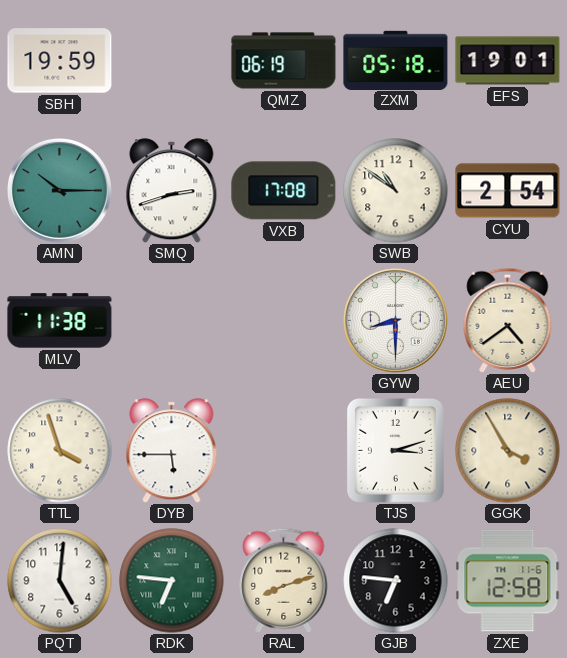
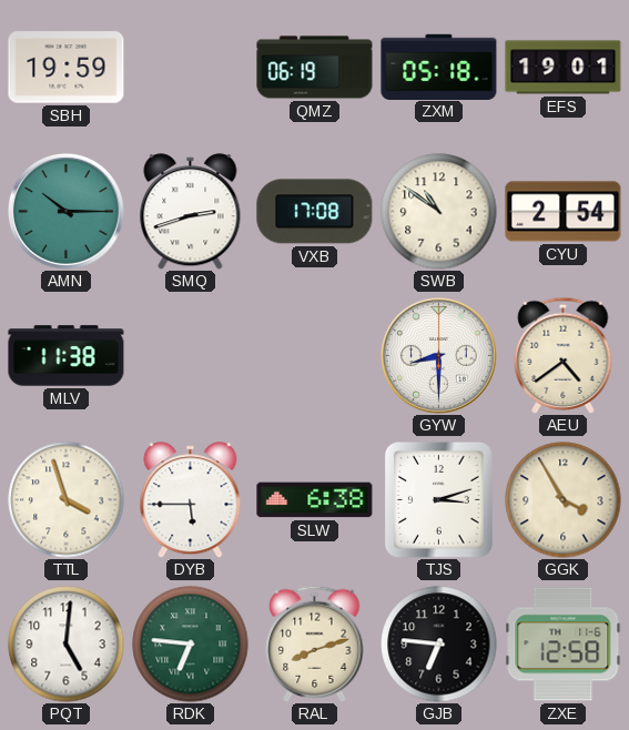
SLW: none -> 6:38
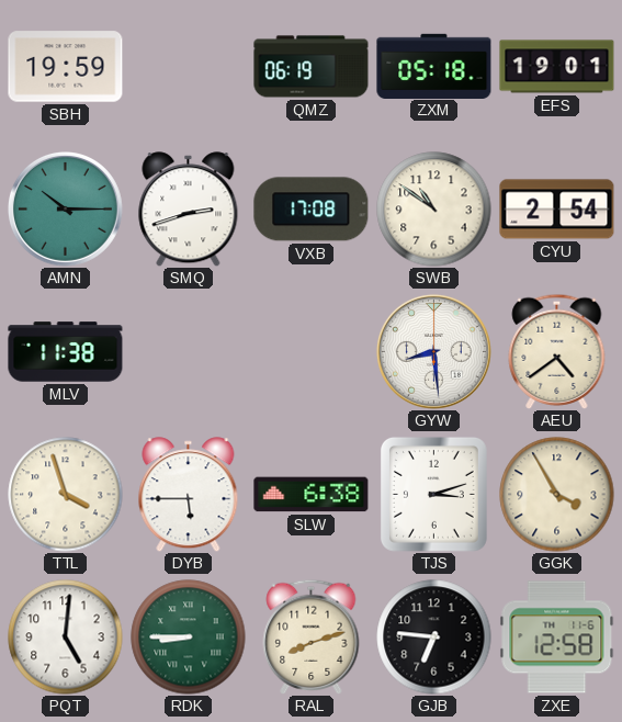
GYW: 8:30 -> 8:29
RDK: 6:46 -> 8:45
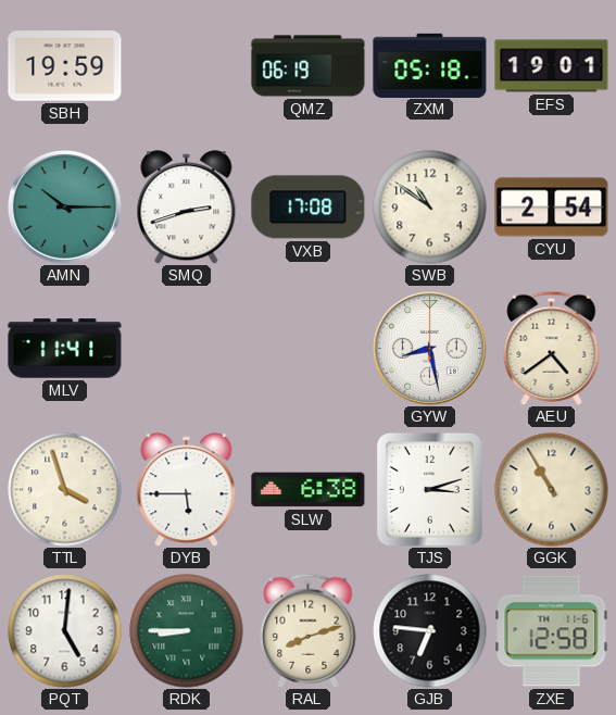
MLV: 11:38 -> 11:41
GYW: 8:29 -> 8:28
GGK: 3:55 -> 10:55
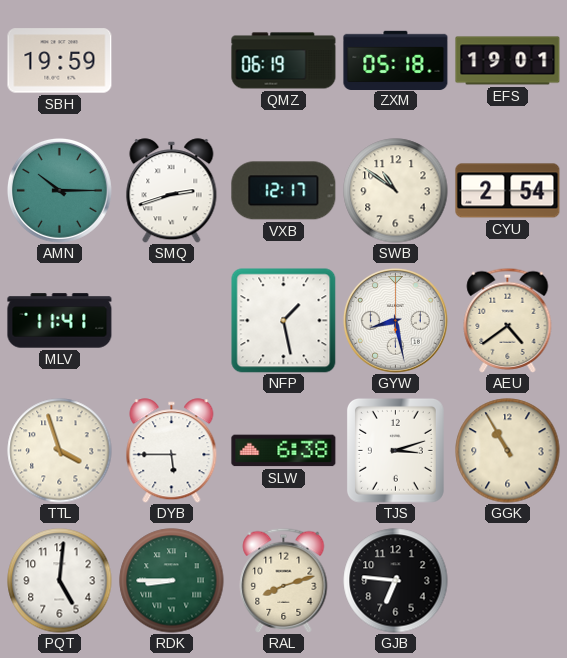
VXB: 17:08 -> 12:17
NFP: none -> 1:28
ZXE: 12:58 -> none
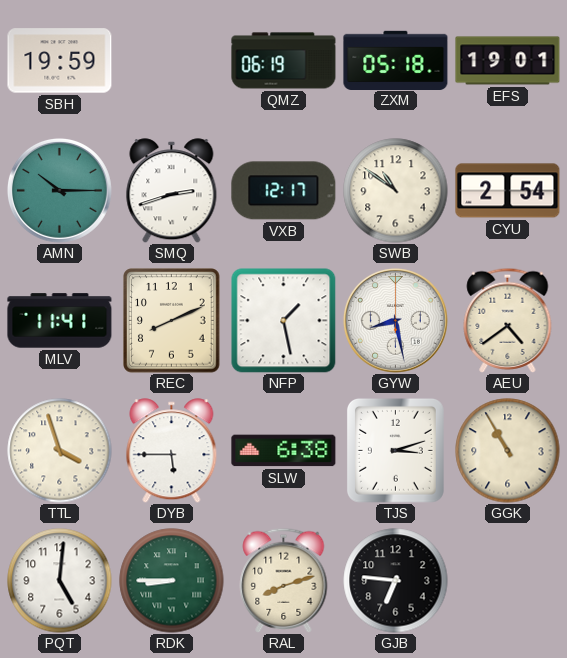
REC: none -> 8:11
